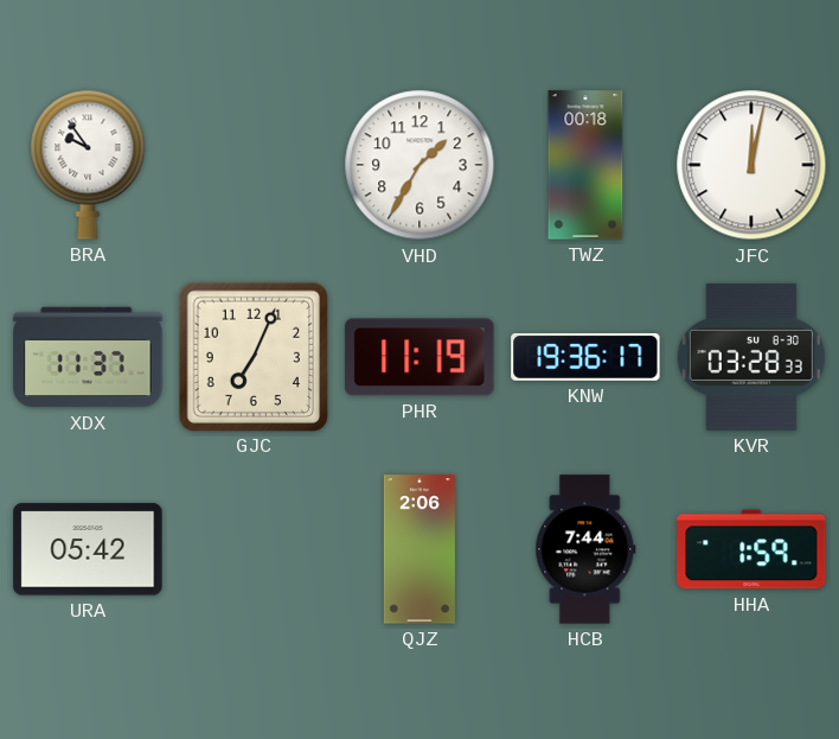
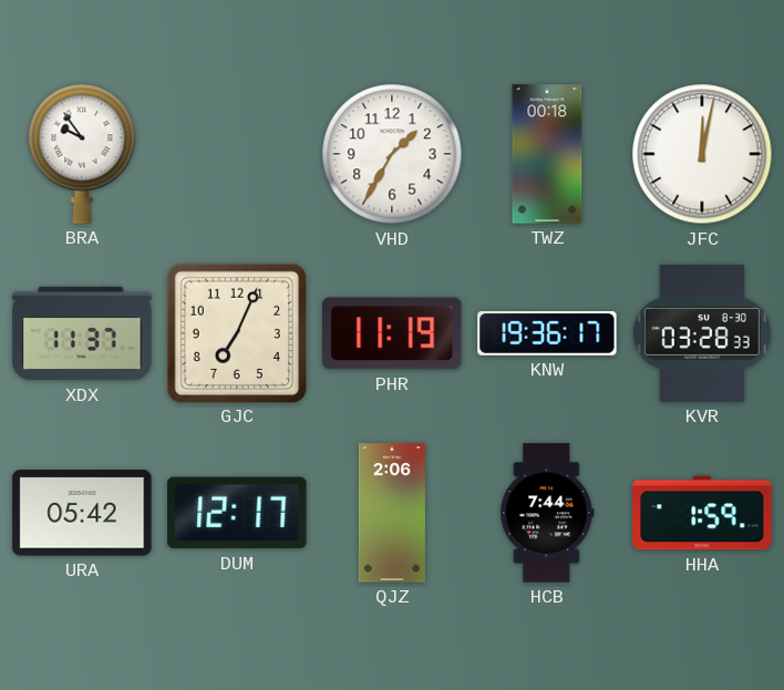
DUM: none -> 12:17
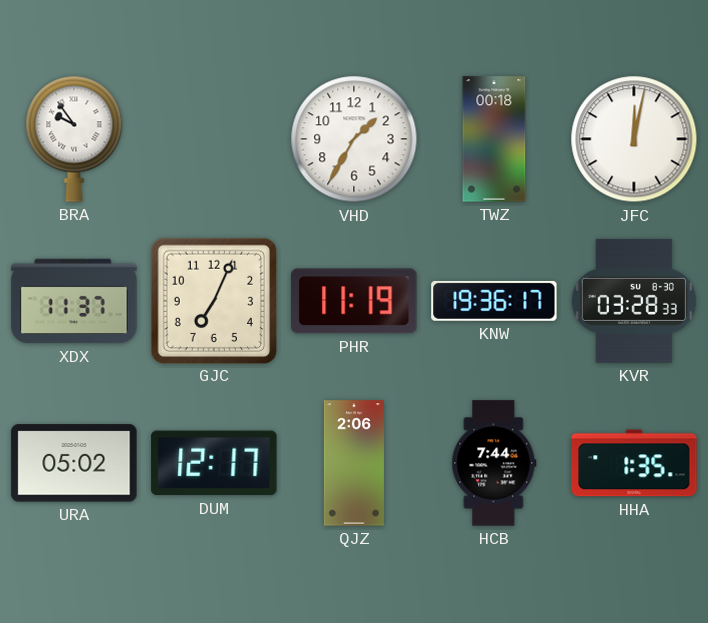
URA: 05:42 -> 05:02
HHA: 1:59 -> 1:35
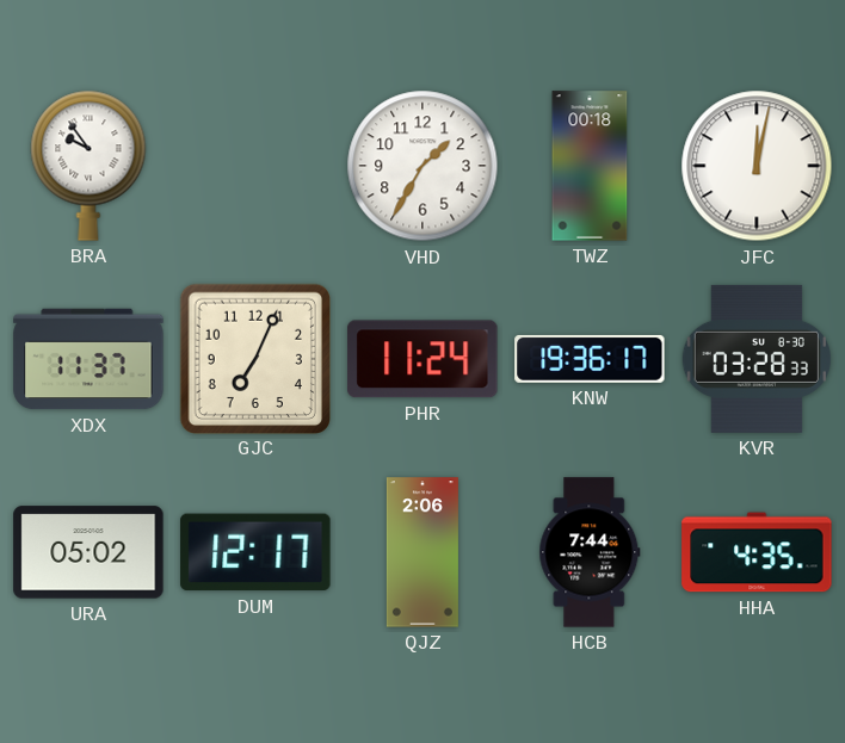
PHR: 11:19 -> 11:24
HHA: 1:35 -> 4:35
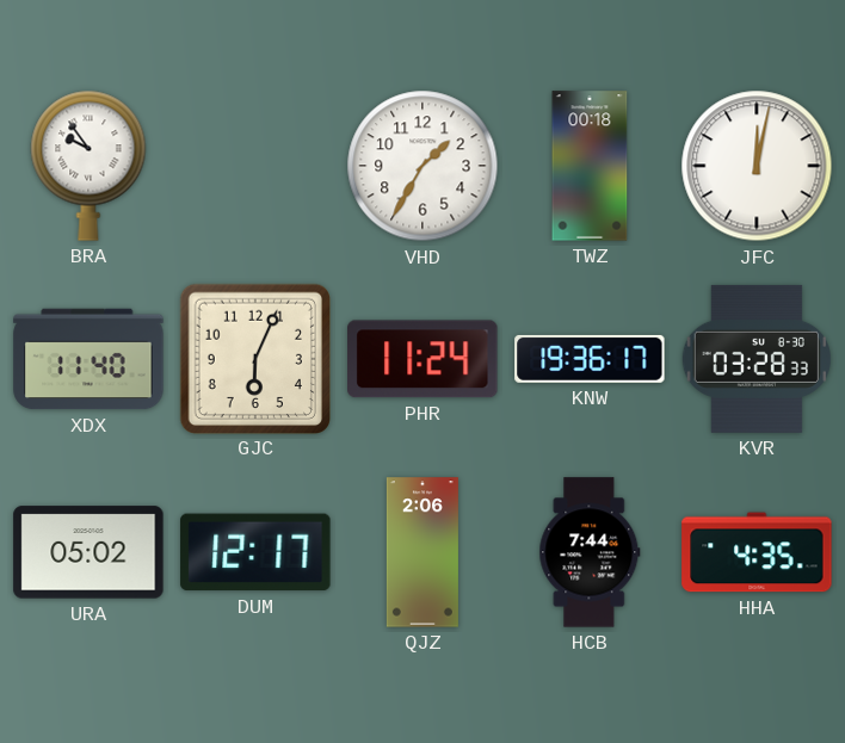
XDX: 11:37 -> 11:40
GJC: 7:04 -> 6:04
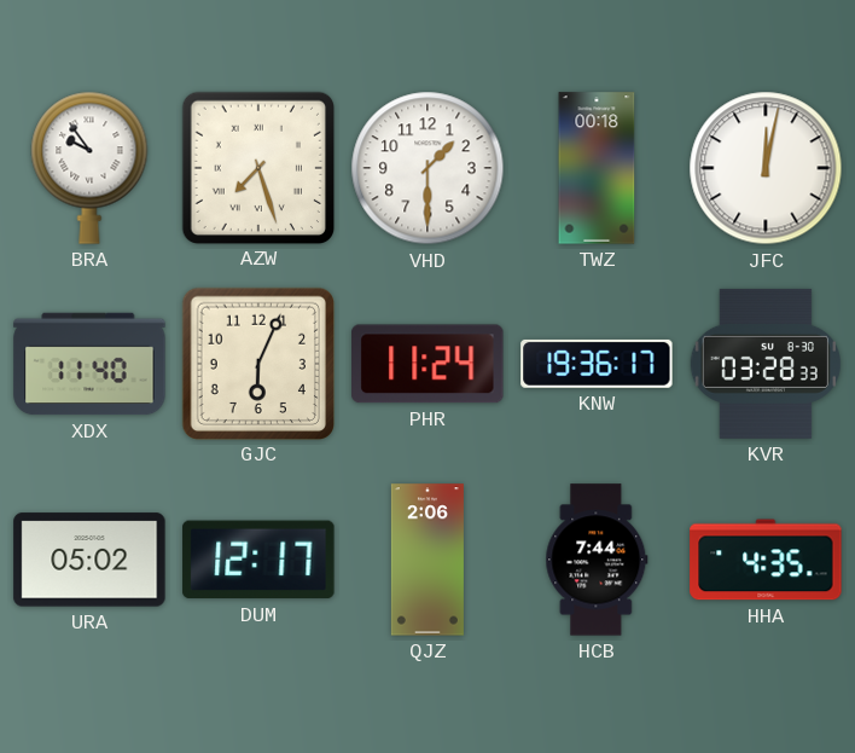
AZW: none -> 7:27
VHD: 1:35 -> 1:30
